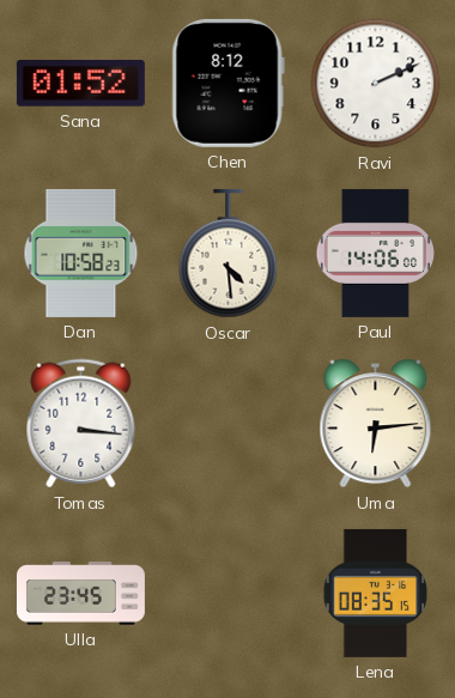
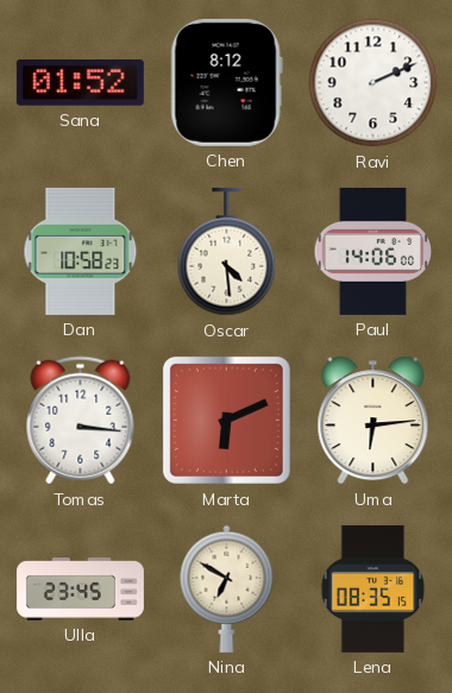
Marta: none -> 6:11
Nina: none -> 6:50
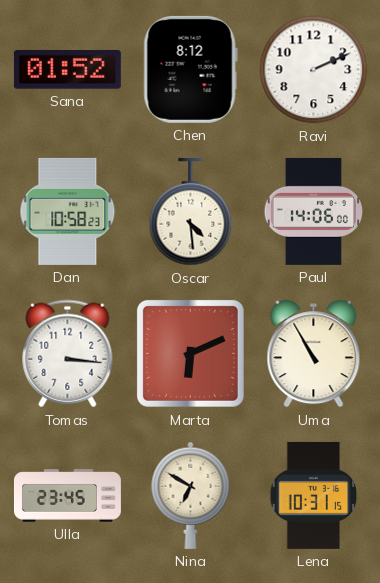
Uma: 6:14 -> 10:55
Lena: 08:35 -> 10:31
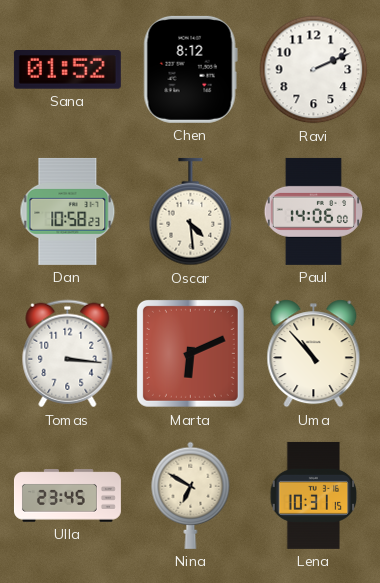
Uma: 10:55 -> 10:53
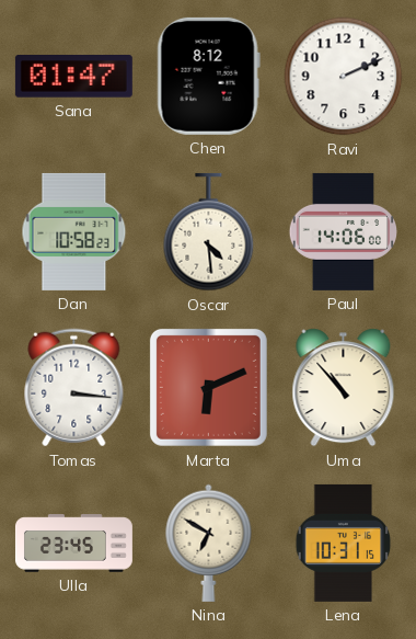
Sana: 01:52 -> 01:47
